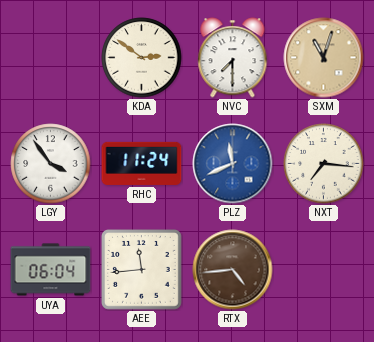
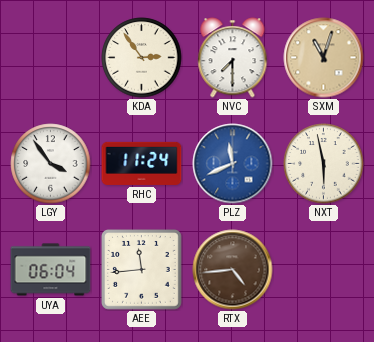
KDA: 2:51 -> 2:54
NXT: 7:16 -> 5:58
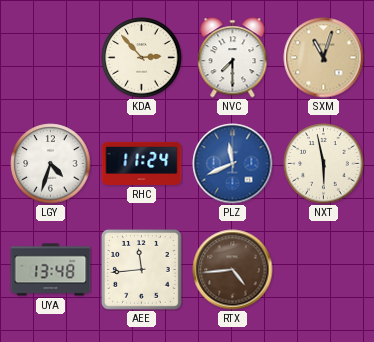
KDA: 2:54 -> 2:53
LGY: 3:54 -> 4:33
UYA: 06:04 -> 13:48
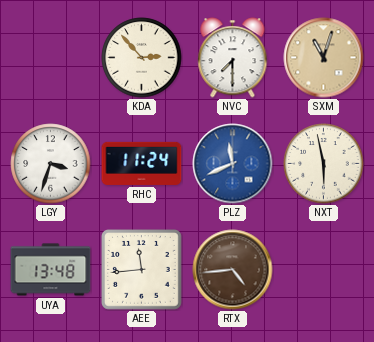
LGY: 4:33 -> 3:33
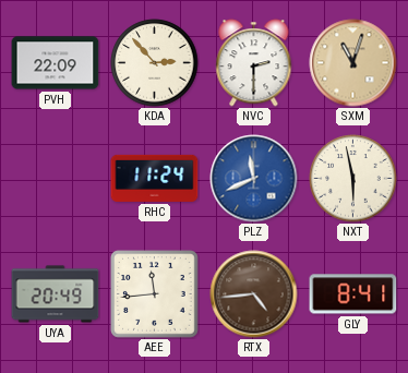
PVH: none -> 22:09
NVC: 7:30 -> 2:30
LGY: 3:33 -> none
UYA: 13:48 -> 20:49
GLY: none -> 8:41
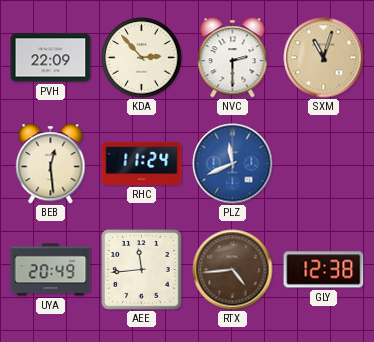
BEB: none -> 12:29
NXT: 5:58 -> none
GLY: 8:41 -> 12:38
